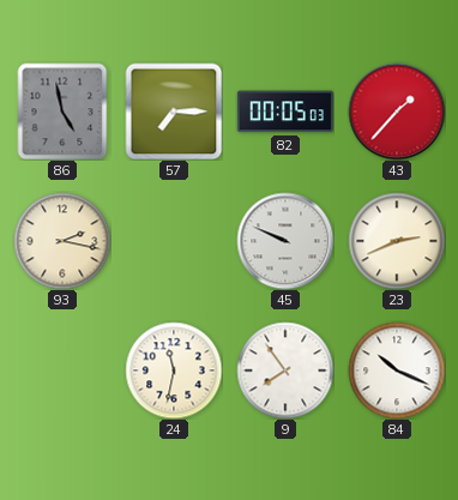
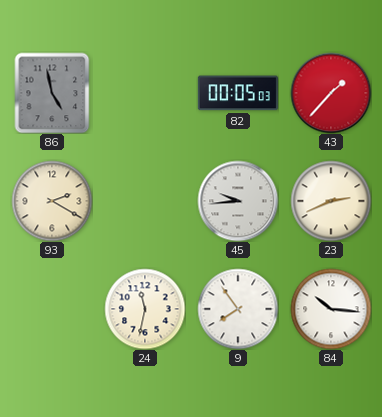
57: 7:15 -> none
93: 2:17 -> 2:20
45: 9:49 -> 9:44
84: 10:19 -> 10:16
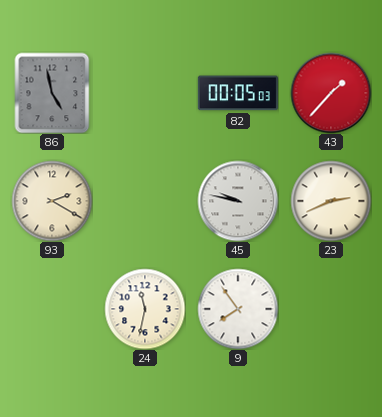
45: 9:44 -> 9:47
84: 10:16 -> none
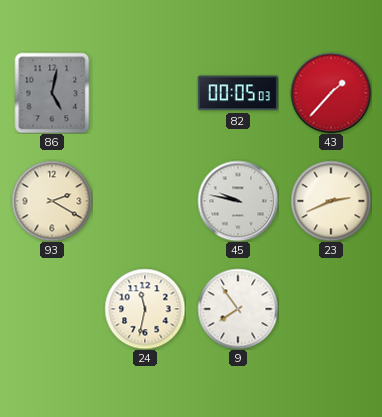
86: 4:58 -> 5:02
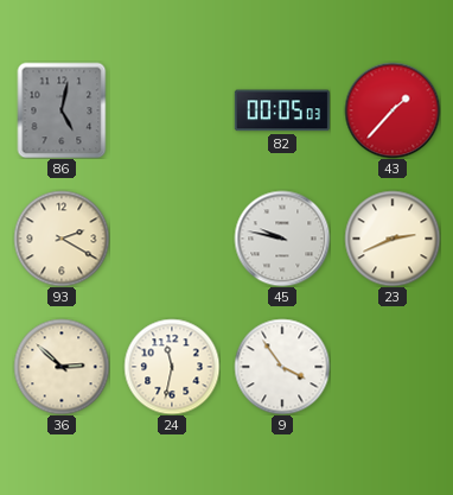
36: none -> 2:52
9: 7:54 -> 3:54
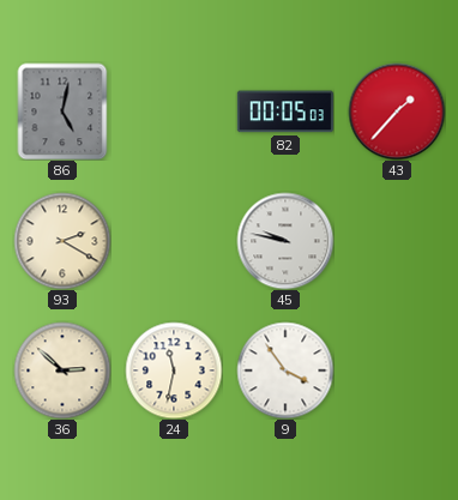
23: 2:41 -> none
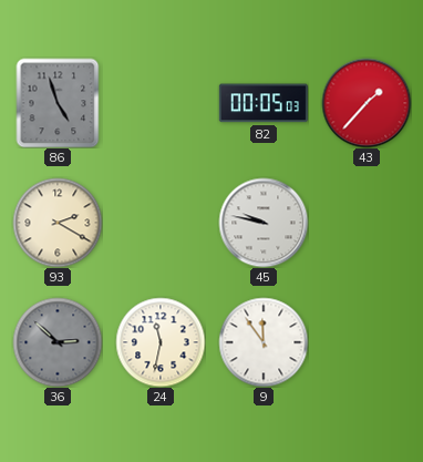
86: 5:02 -> 4:57
36 dial: cream -> grey
9: 3:54 -> 11:54
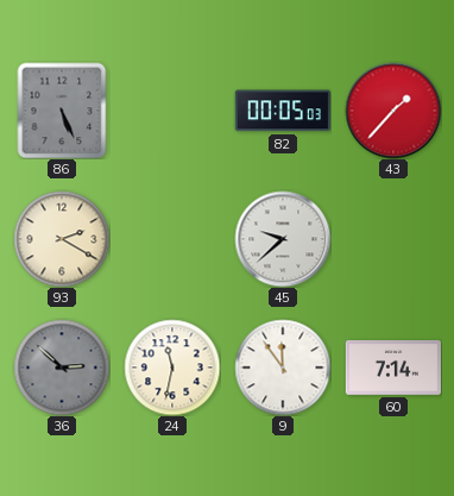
86: 4:57 -> 5:26
45: 9:47 -> 9:38
60: none -> 7:14
